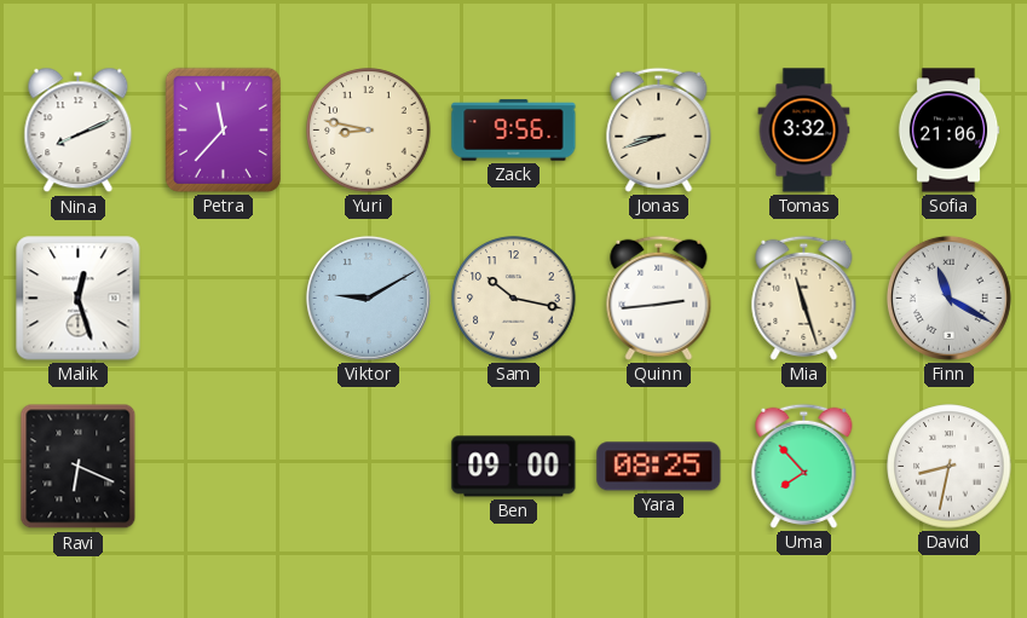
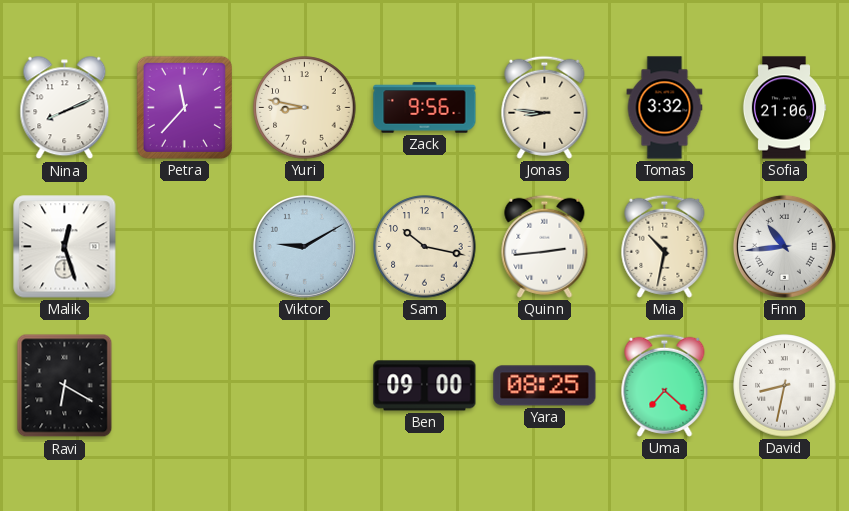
Jonas: 8:42 -> 8:46
Mia: 11:27 -> 10:32
Finn: 11:20 -> 10:44
Ravi: 6:19 -> 6:20
Uma: 7:53 -> 7:22
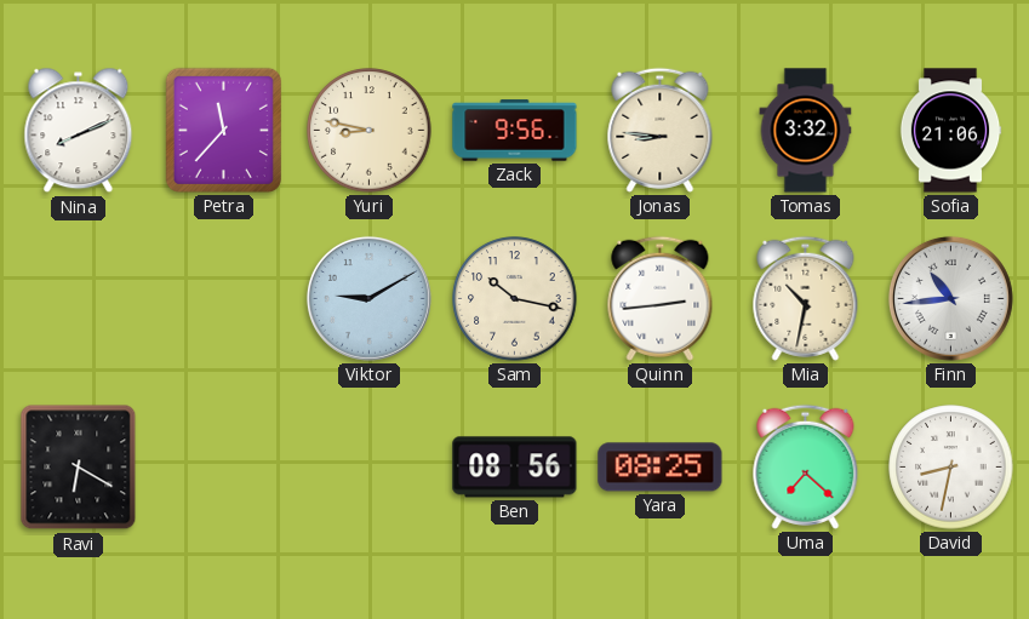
Malik: 12:27 -> none
Ben: 09:00 -> 08:56
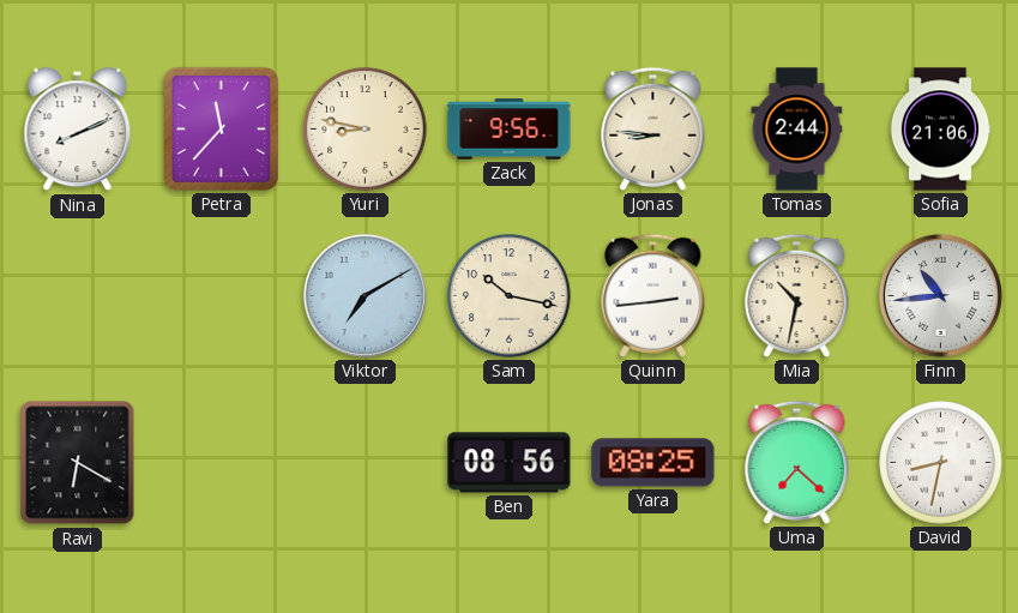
Tomas: 3:32 -> 2:44
Viktor: 9:10 -> 7:10
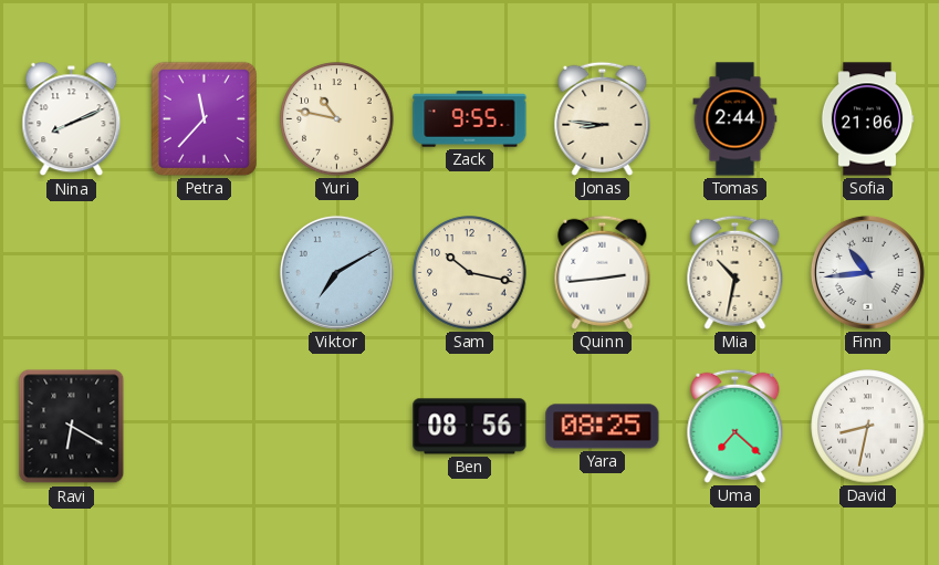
Yuri: 8:47 -> 10:47
Zack: 9:56 -> 9:55
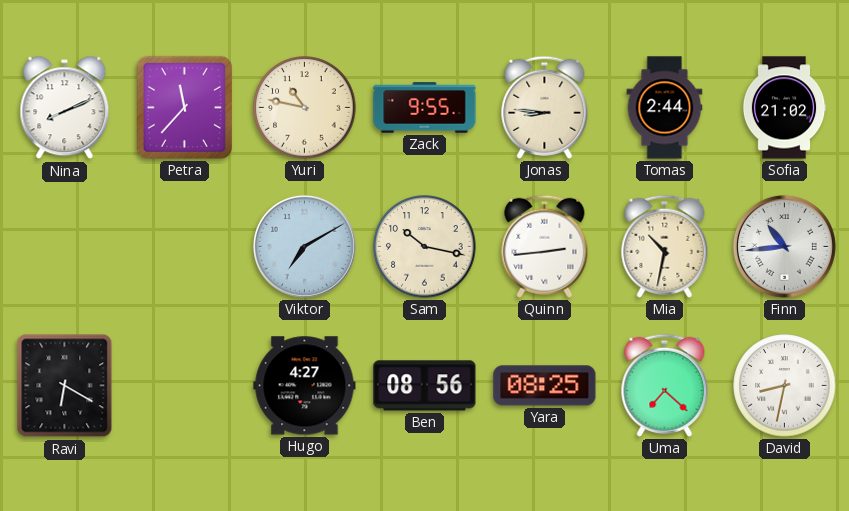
Sofia: 21:06 -> 21:02
Hugo: none -> 4:27
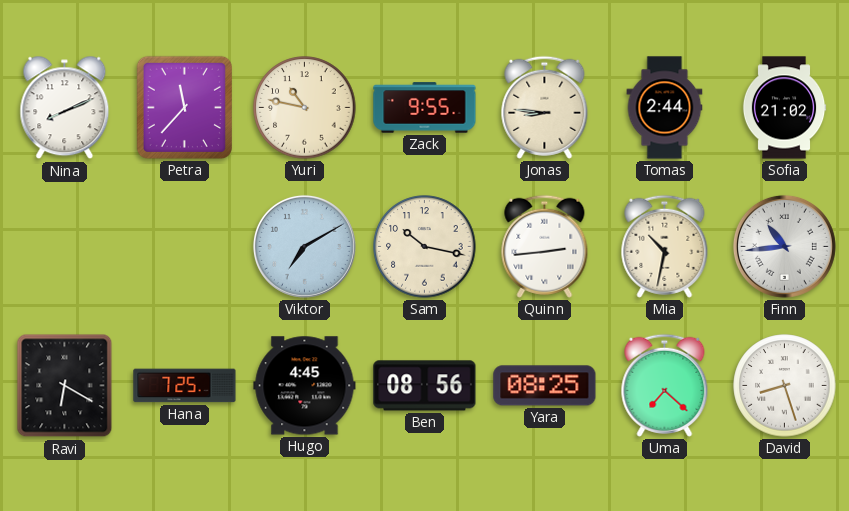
Hana: none -> 7:25
Hugo: 4:27 -> 4:45
David: 8:32 -> 8:27
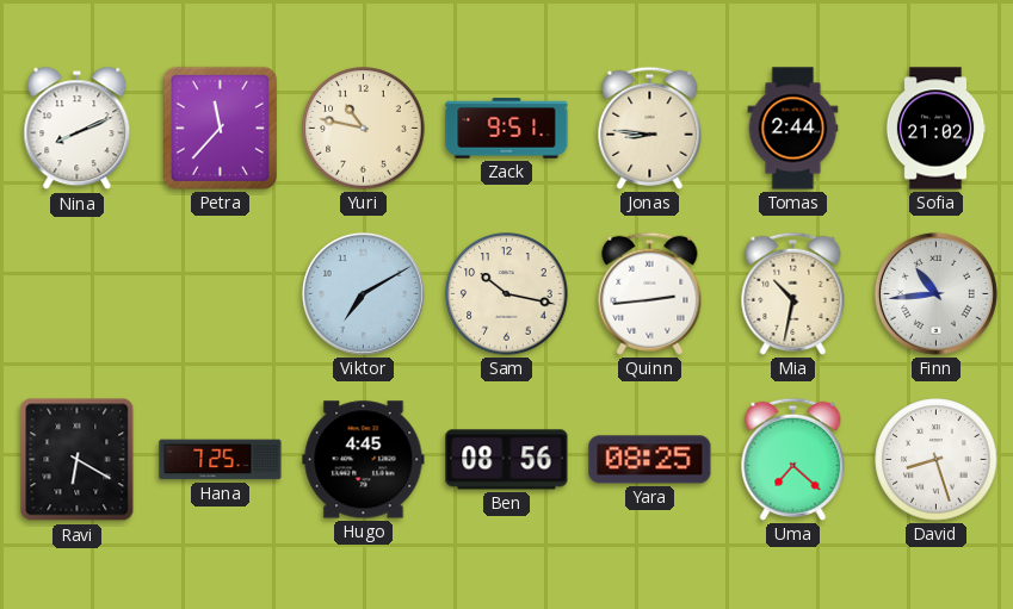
Zack: 9:55 -> 9:51
